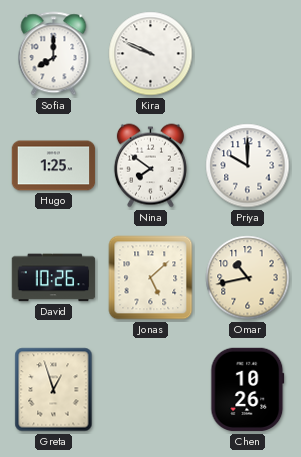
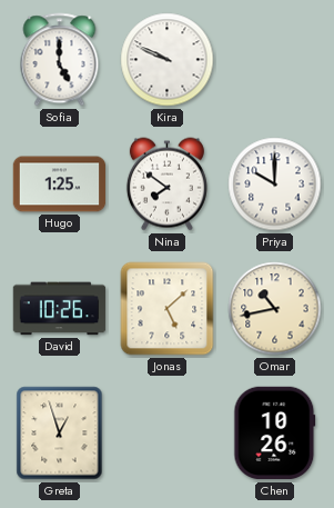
Sofia: 8:00 -> 5:00
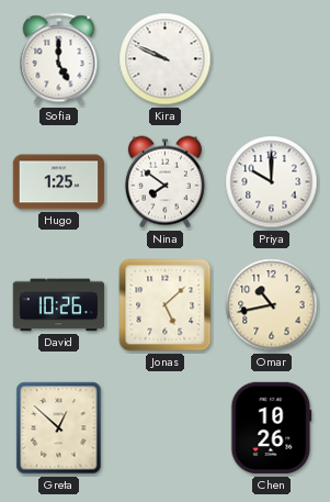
Greta: 12:57 -> 12:52
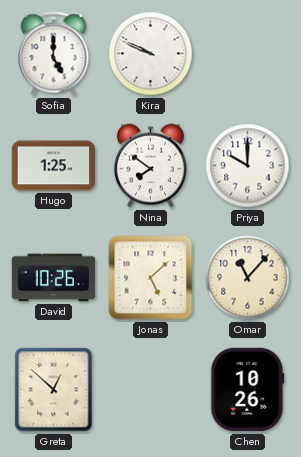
Omar: 10:43 -> 11:07
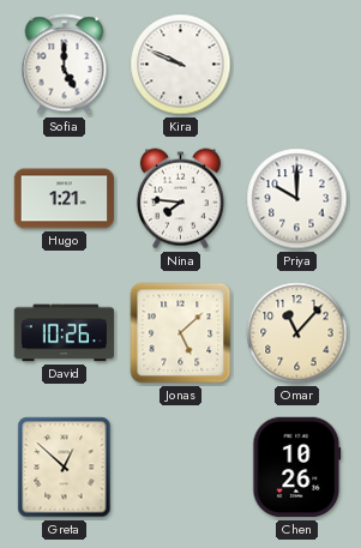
Hugo: 1:25 -> 1:21
Nina: 7:51 -> 7:46
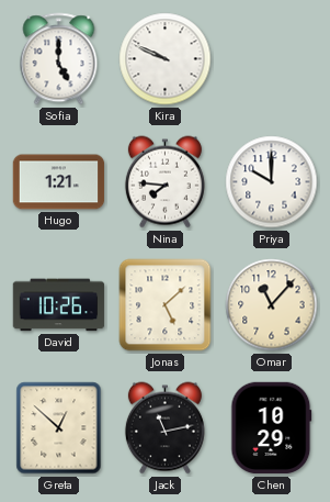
Jack: none -> 11:13
Chen: 10:26 -> 10:29
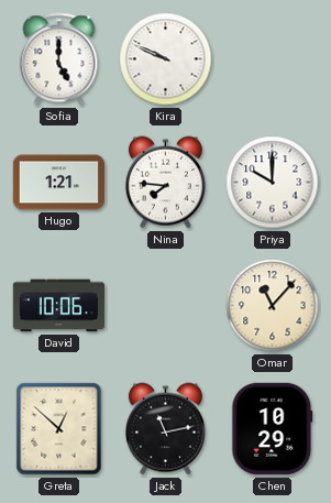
David: 10:26 -> 10:06
Jonas: 5:08 -> none
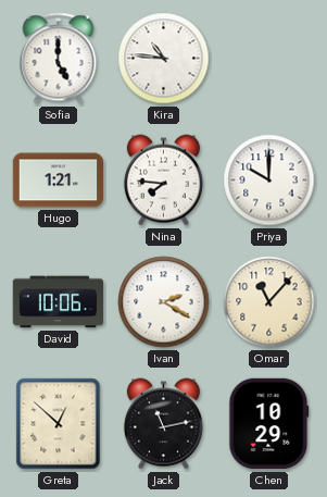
Kira: 9:49 -> 10:46
Ivan: none -> 2:20
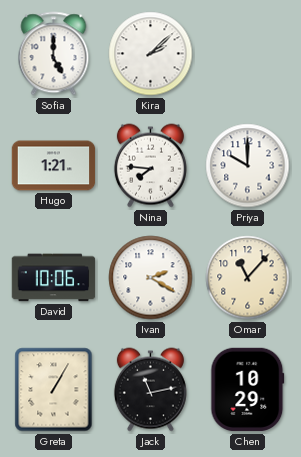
Kira: 10:46 -> 2:08
Greta: 12:52 -> 1:05
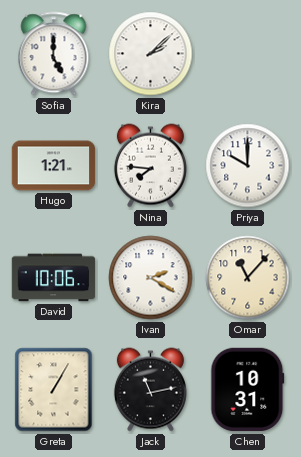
Chen: 10:29 -> 10:31
